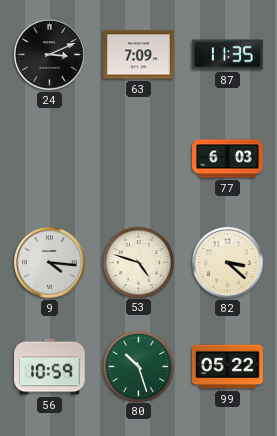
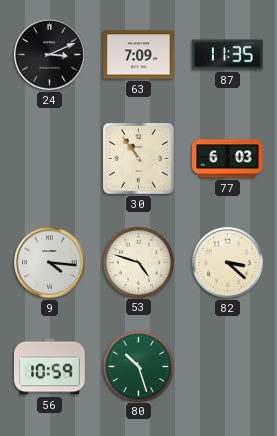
30: none -> 10:54
99: 05:22 -> none
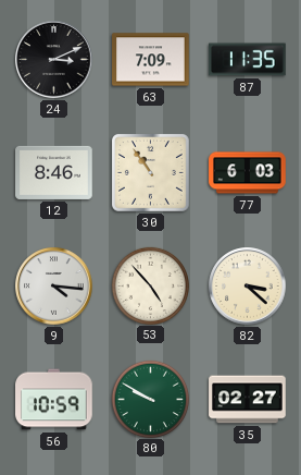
12: none -> 8:46
53: 4:48 -> 4:53
80: 10:27 -> 9:50
35: none -> 02:27
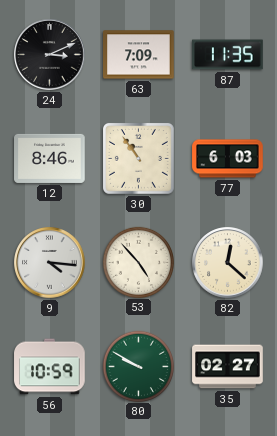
82: 3:22 -> 12:22
